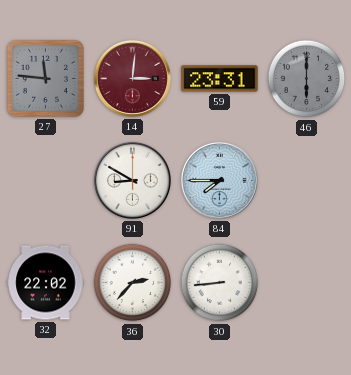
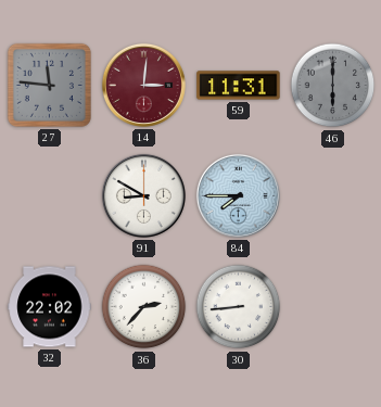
59: 23:31 -> 11:31
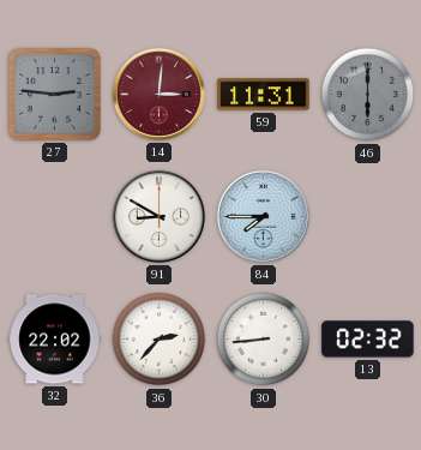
27: 11:46 -> 2:46
13: none -> 02:32
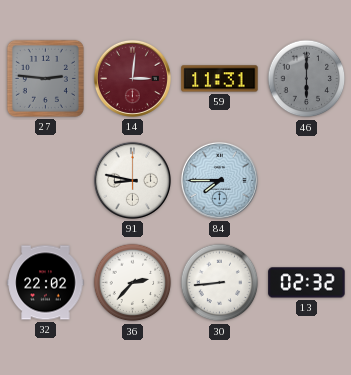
91: 8:50 -> 8:47
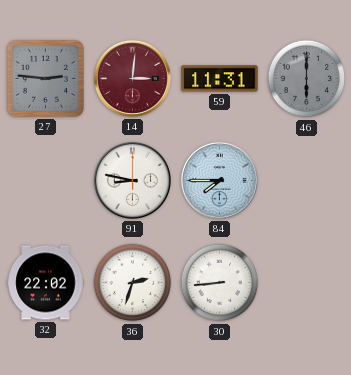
36: 2:37 -> 2:33
13: 02:32 -> none
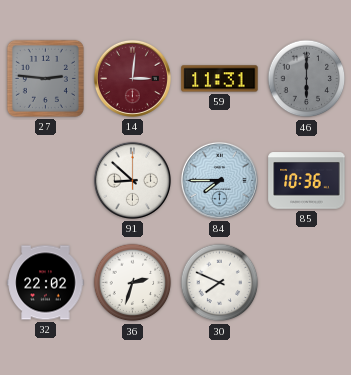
91: 8:47 -> 8:52
85: none -> 10:36
30: 8:44 -> 7:49
